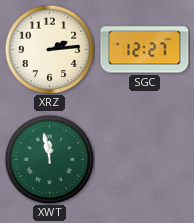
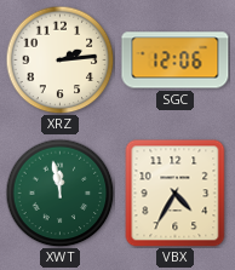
SGC: 12:27 -> 12:06
VBX: none -> 4:35
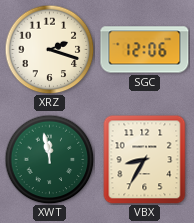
XRZ: 2:14 -> 2:18
VBX: 4:35 -> 8:35
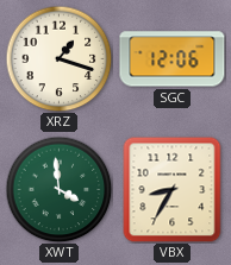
XRZ: 2:18 -> 1:18
XWT: 11:58 -> 3:59
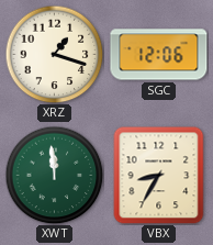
XWT: 3:59 -> 11:59
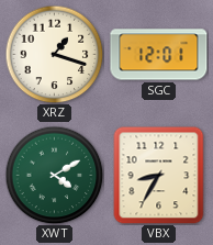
SGC: 12:06 -> 12:01
XWT: 11:59 -> 4:10
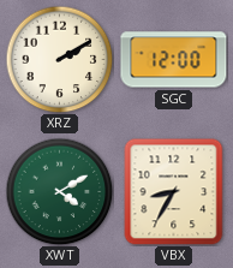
XRZ: 1:18 -> 2:10
SGC: 12:01 -> 12:00
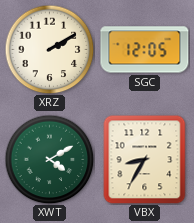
SGC: 12:00 -> 12:05
